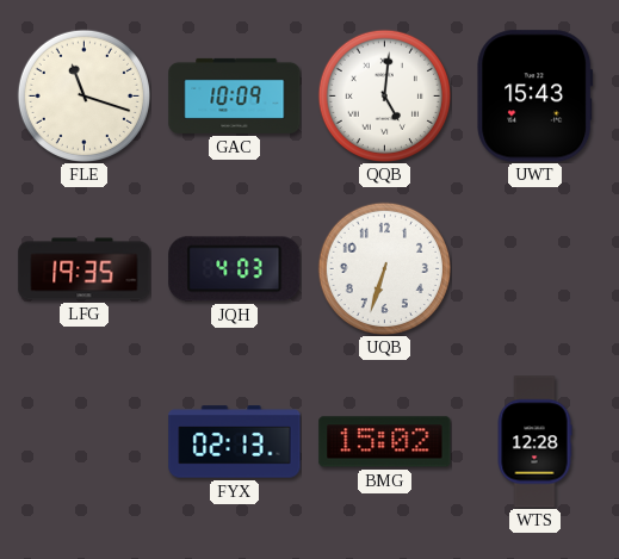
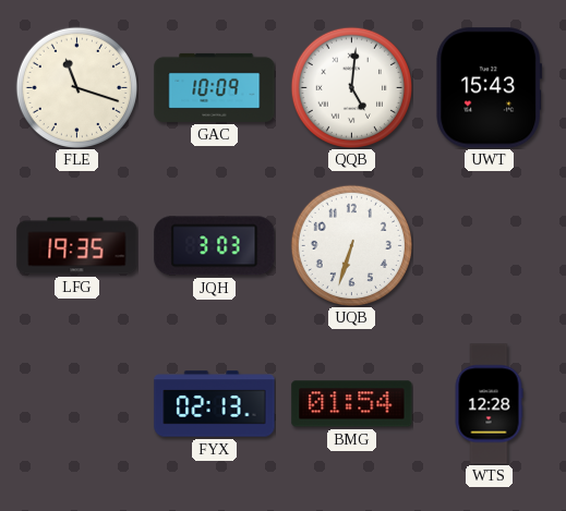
JQH: 4:03 -> 3:03
BMG: 15:02 -> 01:54
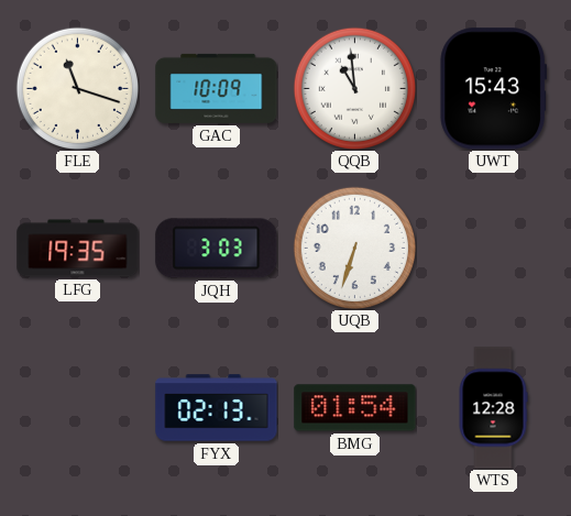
QQB: 5:01 -> 10:59
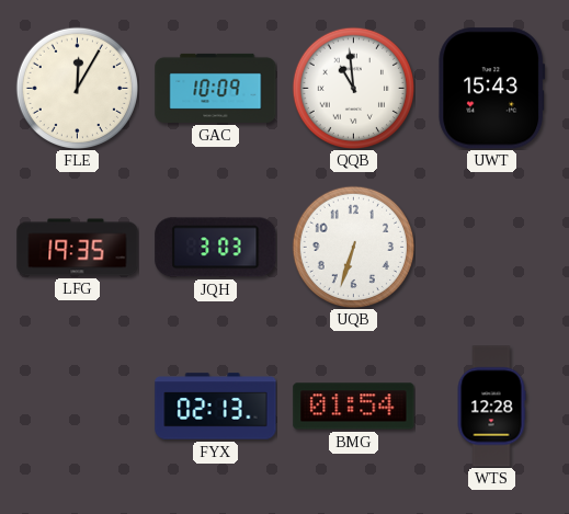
FLE: 11:18 -> 12:05
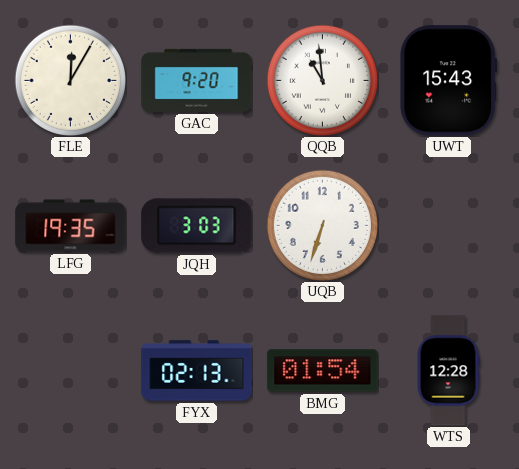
GAC: 10:09 -> 9:20
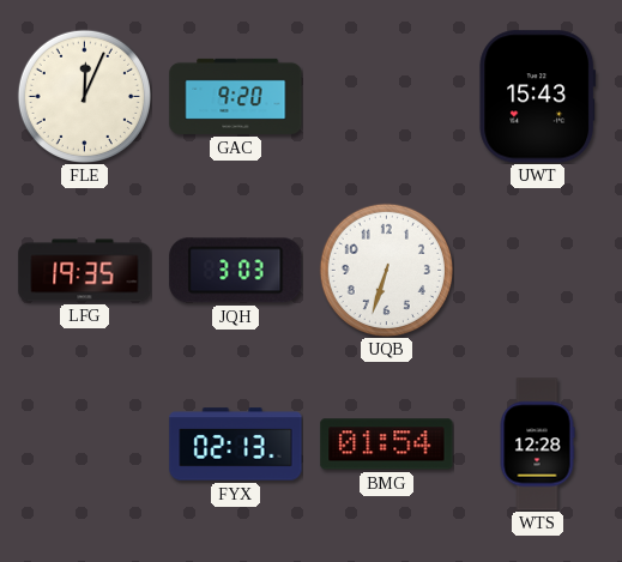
FLE: 12:05 -> 12:04
QQB: 10:59 -> none
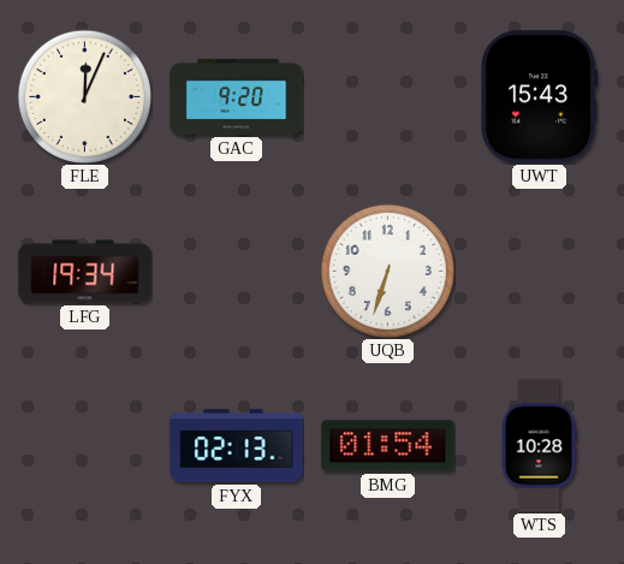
LFG: 19:35 -> 19:34
JQH: 3:03 -> none
WTS: 12:28 -> 10:28
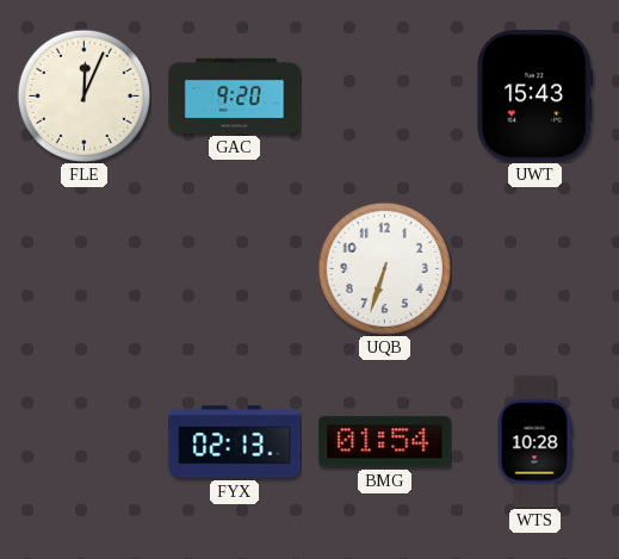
LFG: 19:34 -> none
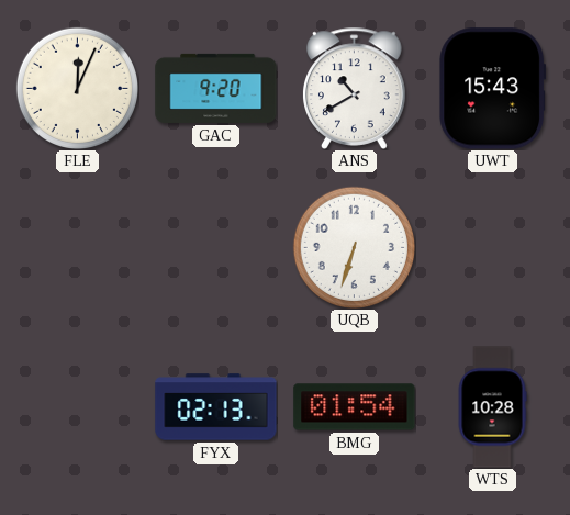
ANS: none -> 10:40
